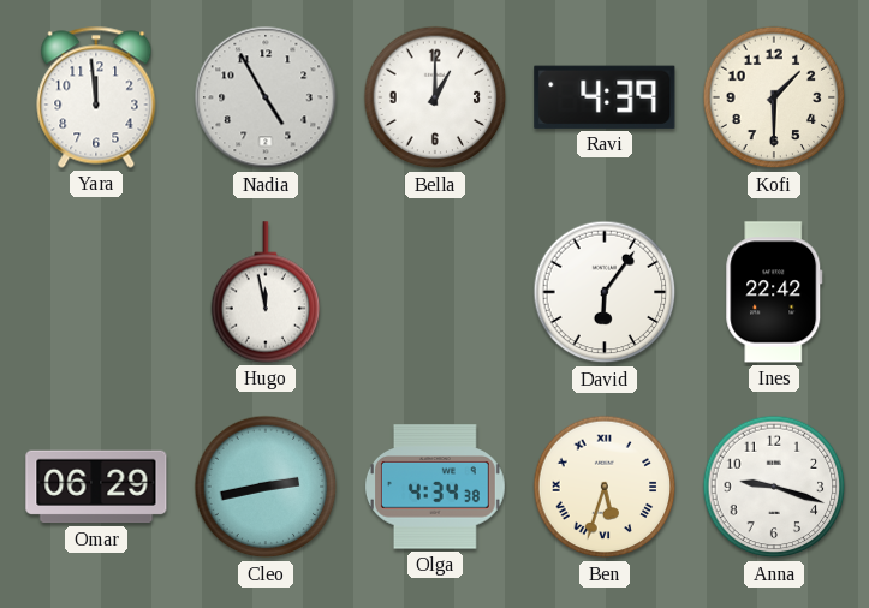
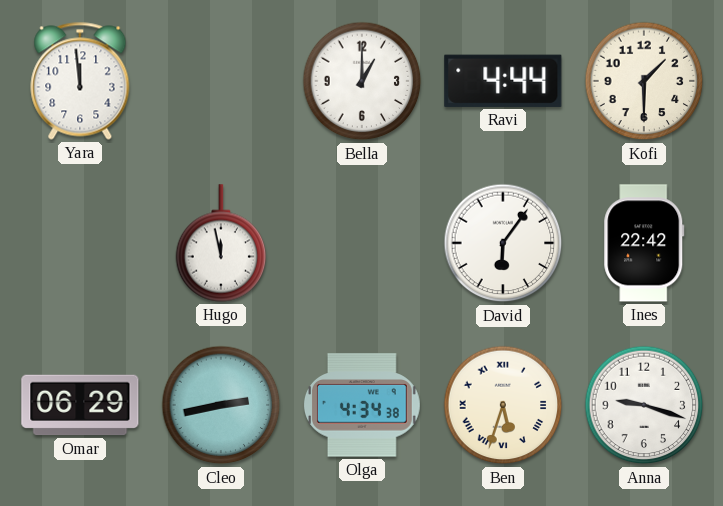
Nadia: 4:55 -> none
Ravi: 4:39 -> 4:44
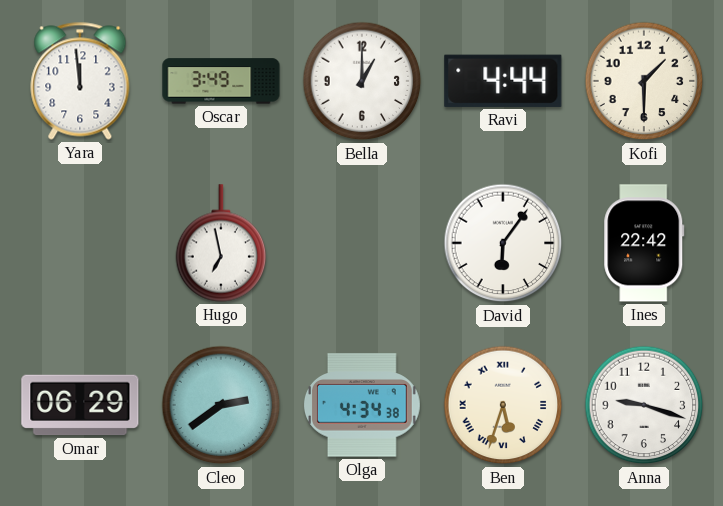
Oscar: none -> 3:49
Hugo: 11:58 -> 6:58
Cleo: 2:43 -> 2:39
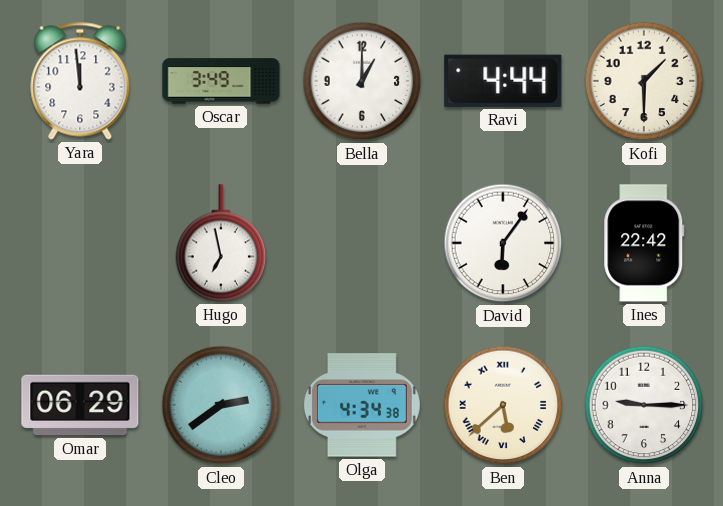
Ben: 5:33 -> 5:38
Anna: 9:18 -> 9:15
